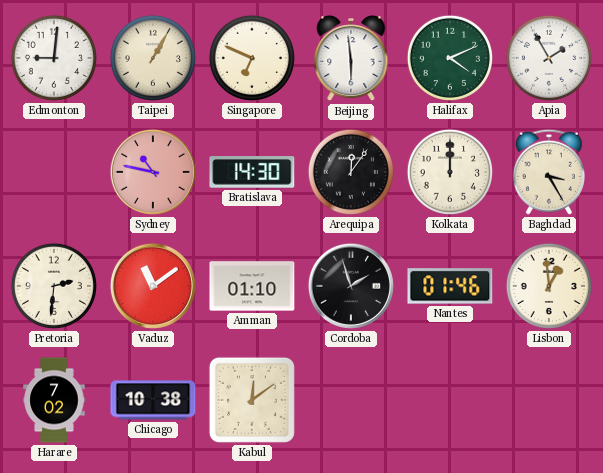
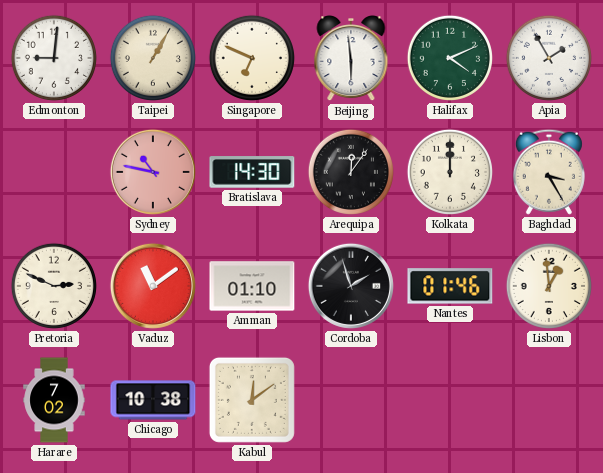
Pretoria: 2:31 -> 2:49
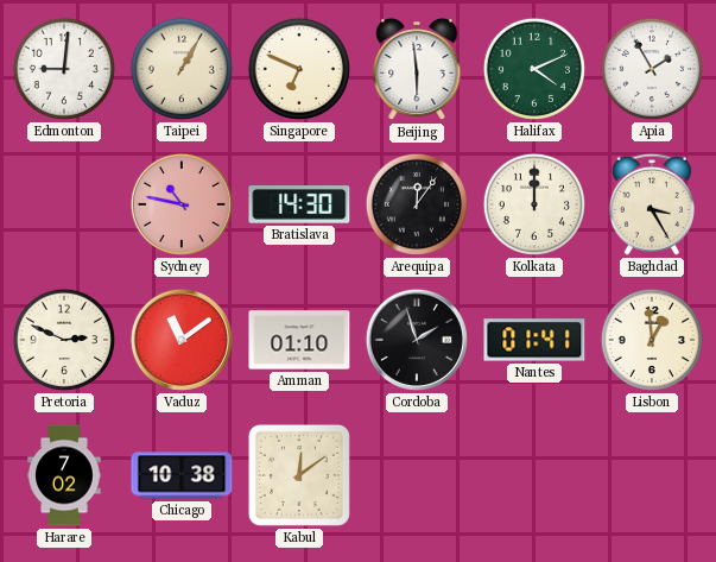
Nantes: 01:46 -> 01:41
